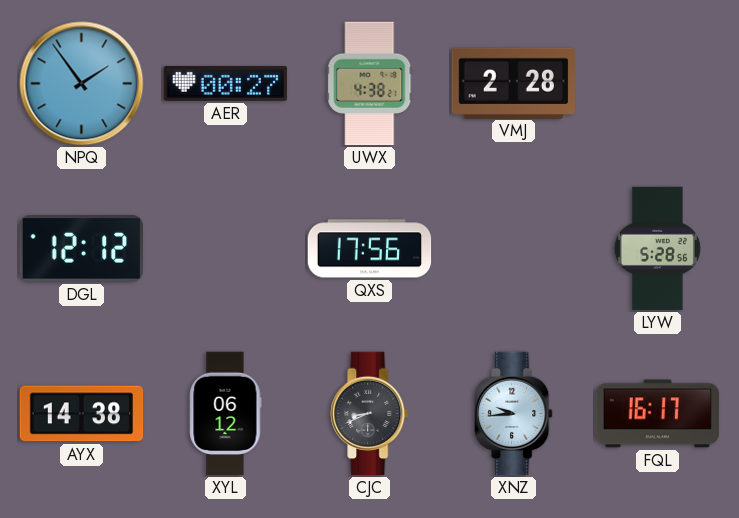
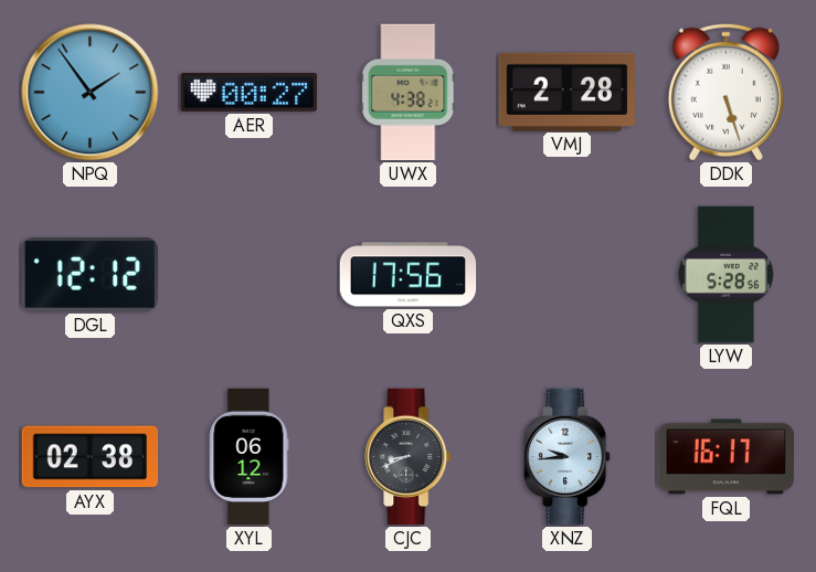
DDK: none -> 5:27
AYX: 14:38 -> 02:38
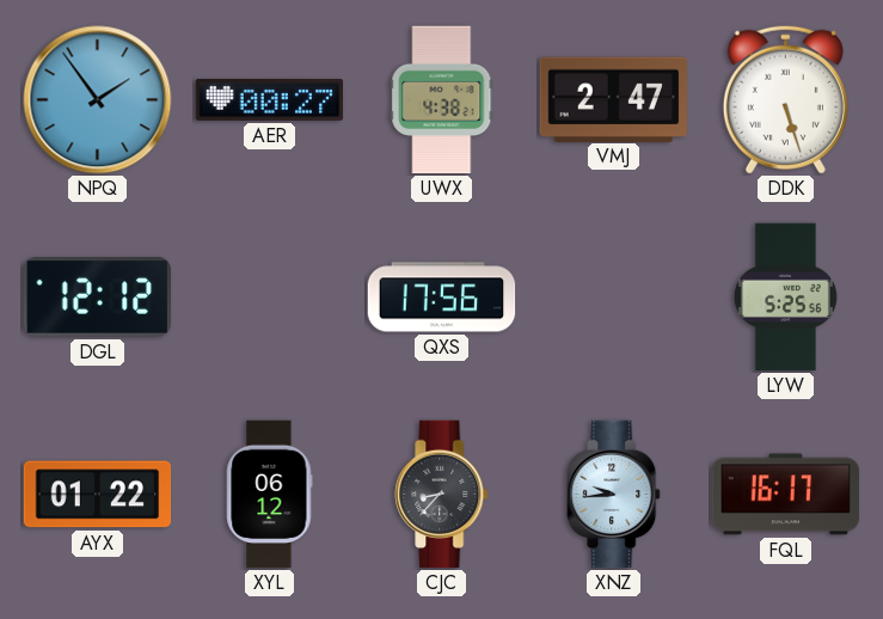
VMJ: 2:28 -> 2:47
LYW: 5:28 -> 5:25
AYX: 02:38 -> 01:22
CJC: 8:41 -> 8:37
